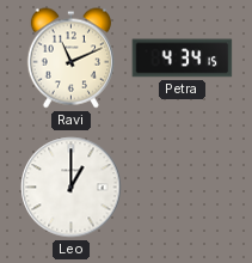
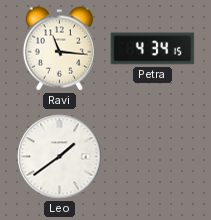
Ravi: 11:11 -> 11:16
Leo: 1:00 -> 1:39
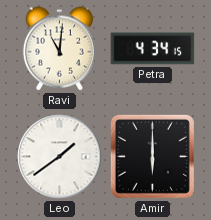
Ravi: 11:16 -> 11:01
Amir: none -> 6:00
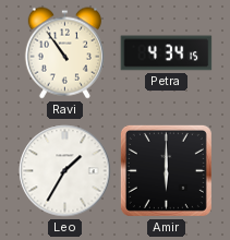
Ravi: 11:01 -> 10:54
Leo: 1:39 -> 1:35
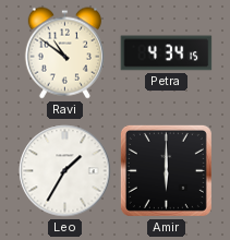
Ravi: 10:54 -> 10:51
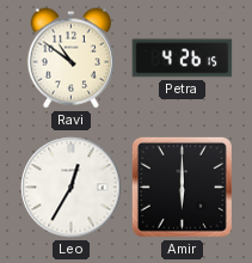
Petra: 4:34 -> 4:26
Leo: 1:35 -> 12:35
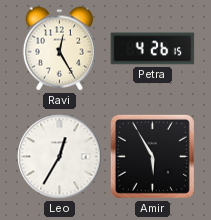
Ravi: 10:51 -> 12:25
Amir: 6:00 -> 5:55
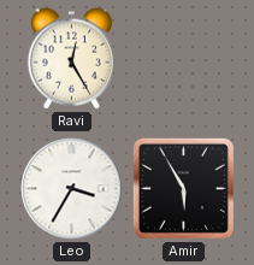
Petra: 4:26 -> none
Leo: 12:35 -> 3:35
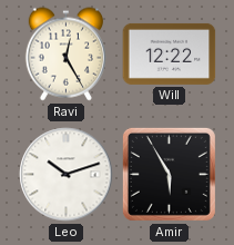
Will: none -> 12:22
Leo: 3:35 -> 10:12
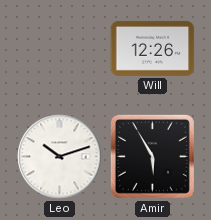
Ravi: 12:25 -> none
Will: 12:22 -> 12:26
